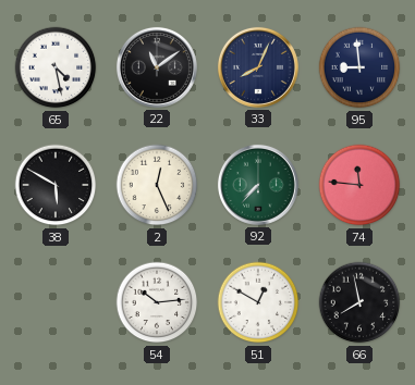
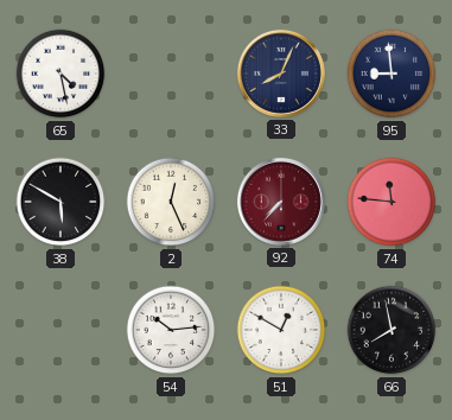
22: 11:09 -> none
92 dial: green -> burgundy
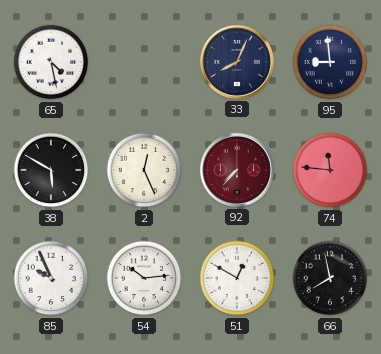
85: none -> 9:56
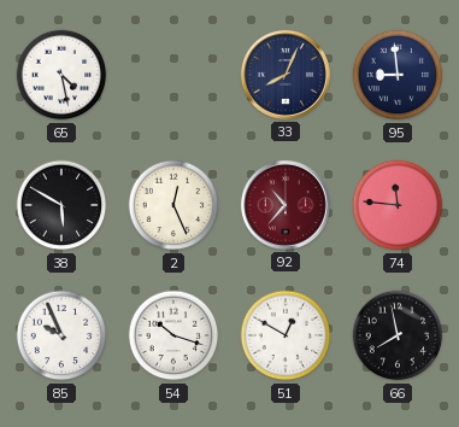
92: 7:37 -> 10:37
54: 10:14 -> 10:18
